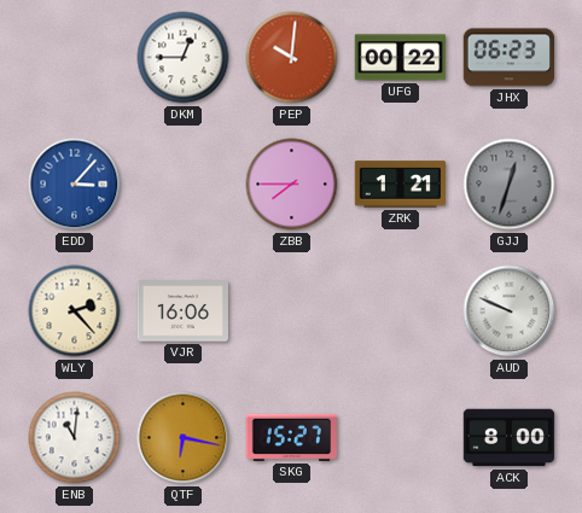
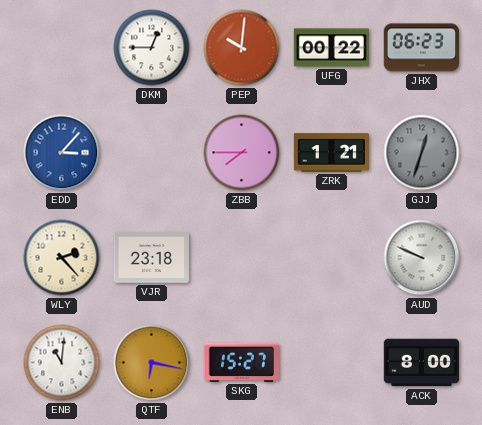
VJR: 16:06 -> 23:18
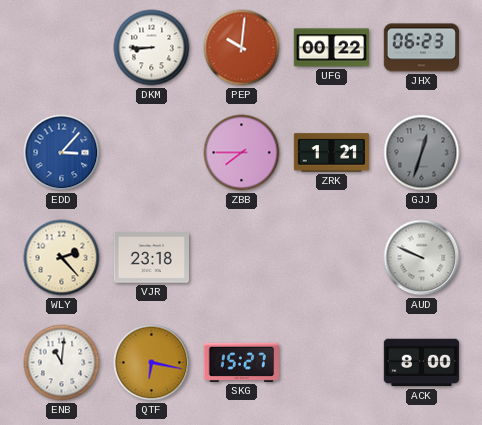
DKM: 12:45 -> 8:45
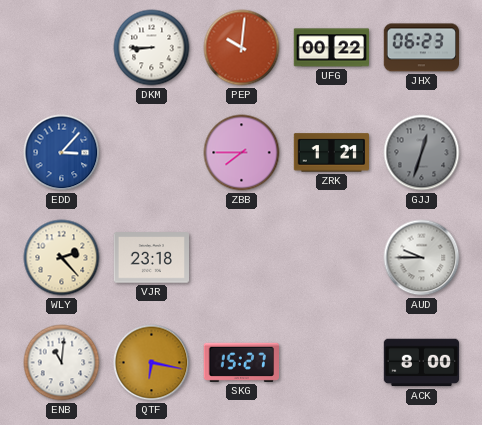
AUD: 9:49 -> 9:45
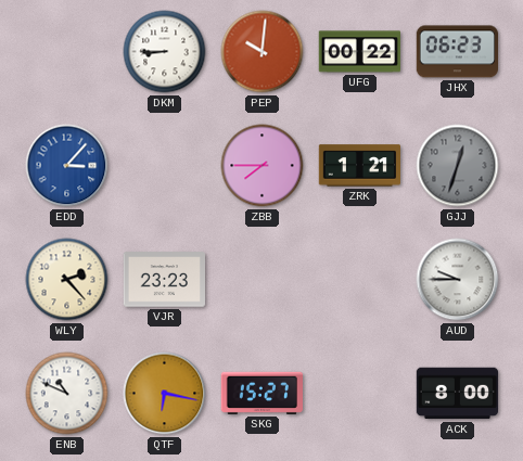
VJR: 23:18 -> 23:23
ENB: 11:01 -> 10:49
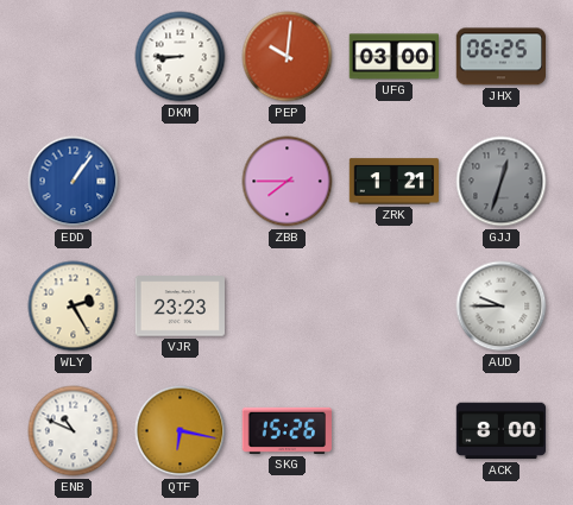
UFG: 00:22 -> 03:00
JHX: 06:23 -> 06:25
EDD: 3:07 -> 1:06
WLY: 2:23 -> 2:25
SKG: 15:27 -> 15:26
